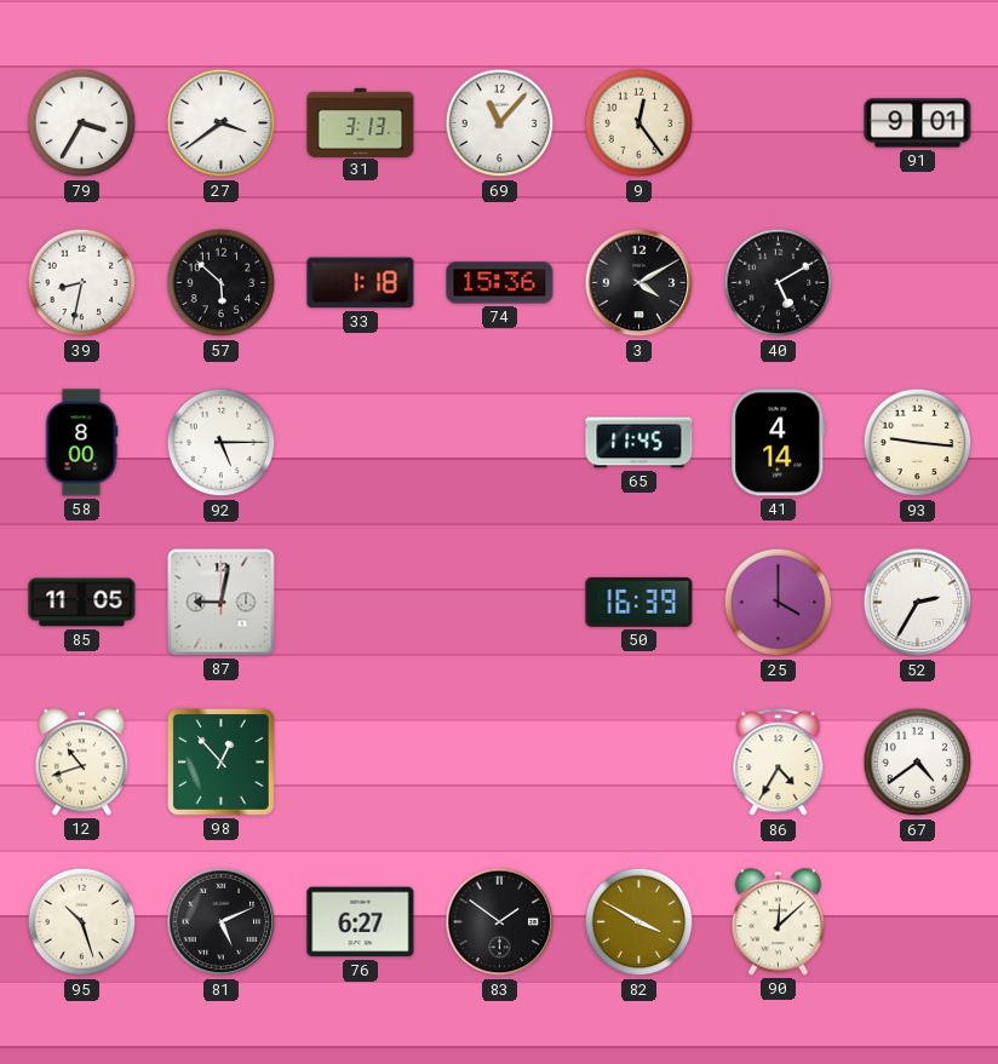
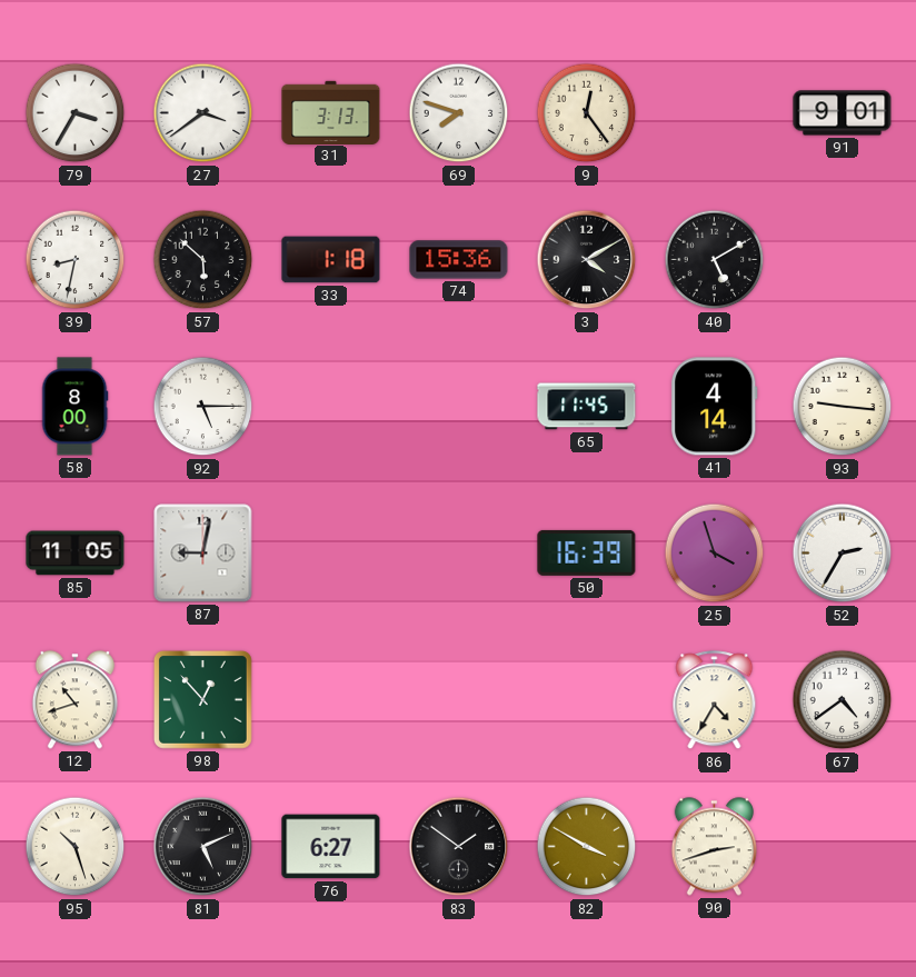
69: 11:07 -> 7:48
25: 4:00 -> 3:57
90: 12:08 -> 2:42
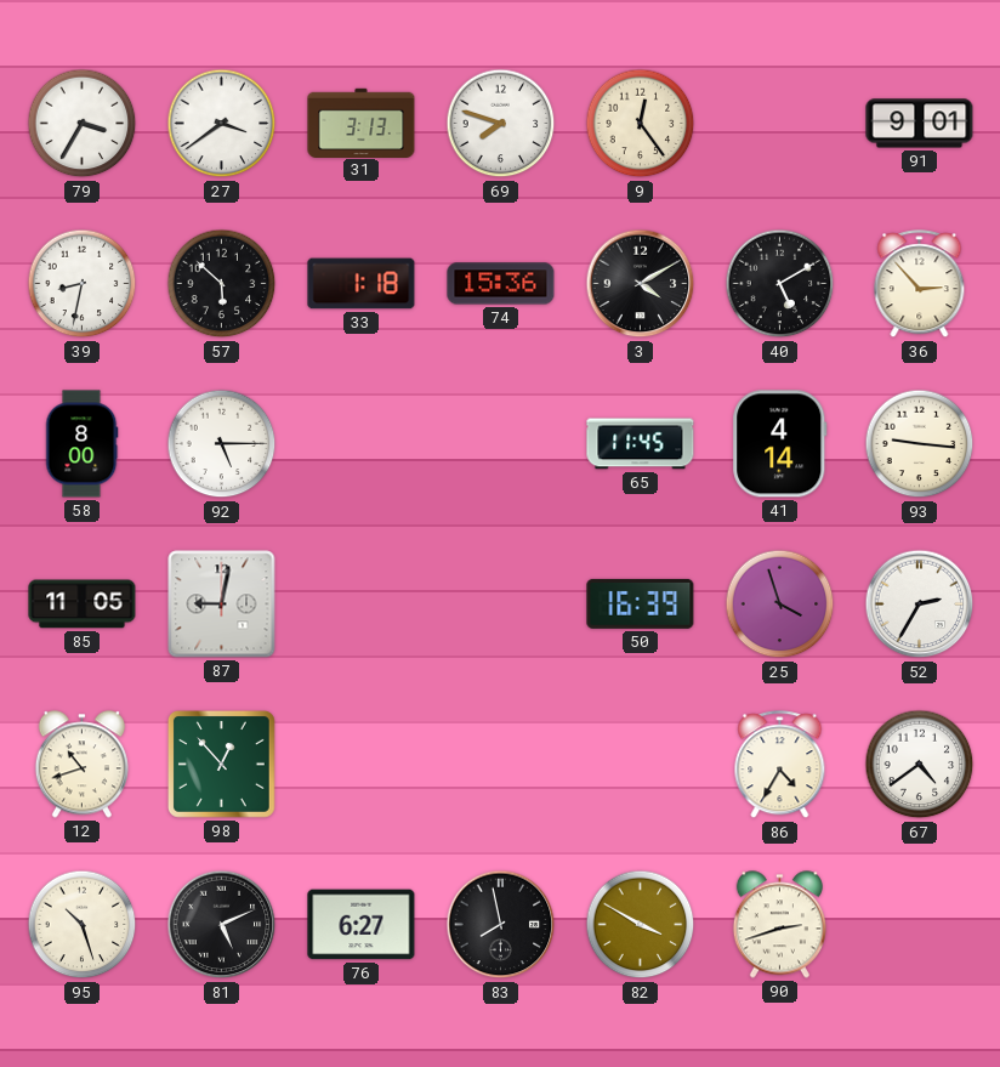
36: none -> 2:53
83: 1:51 -> 7:58
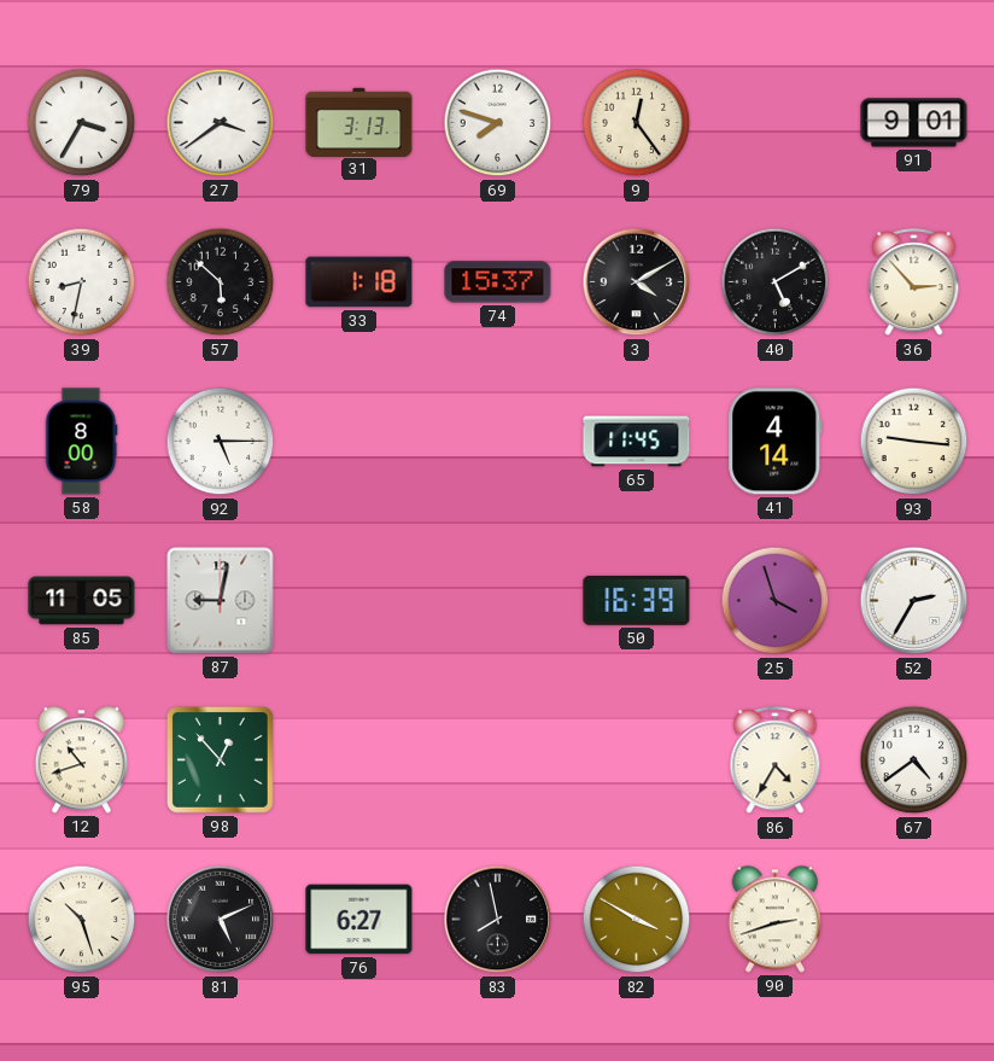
74: 15:36 -> 15:37
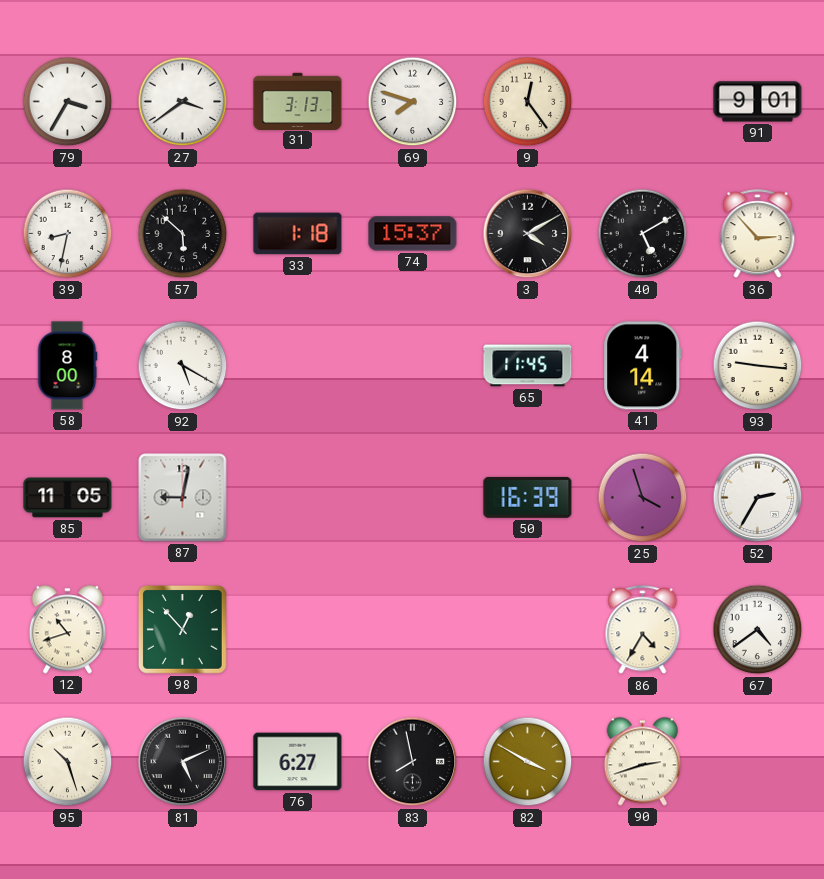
92: 5:15 -> 5:20
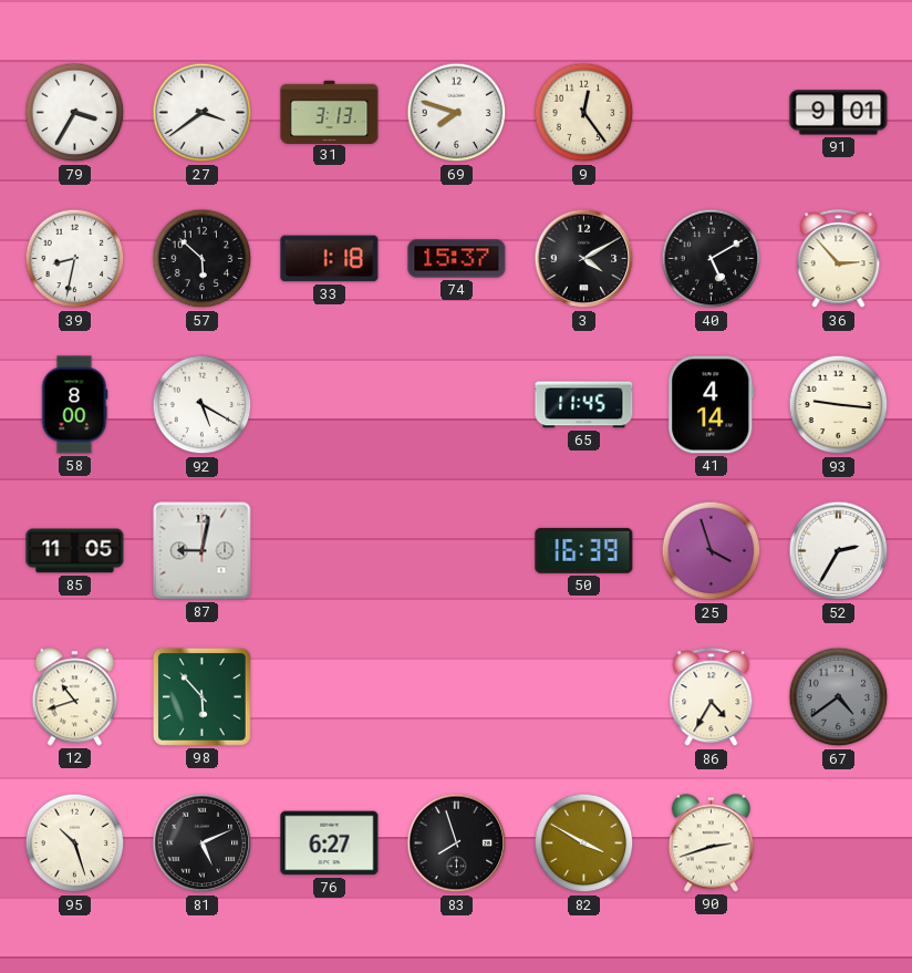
98: 12:53 -> 5:53
67 dial: white -> grey
83: 7:58 -> 7:57
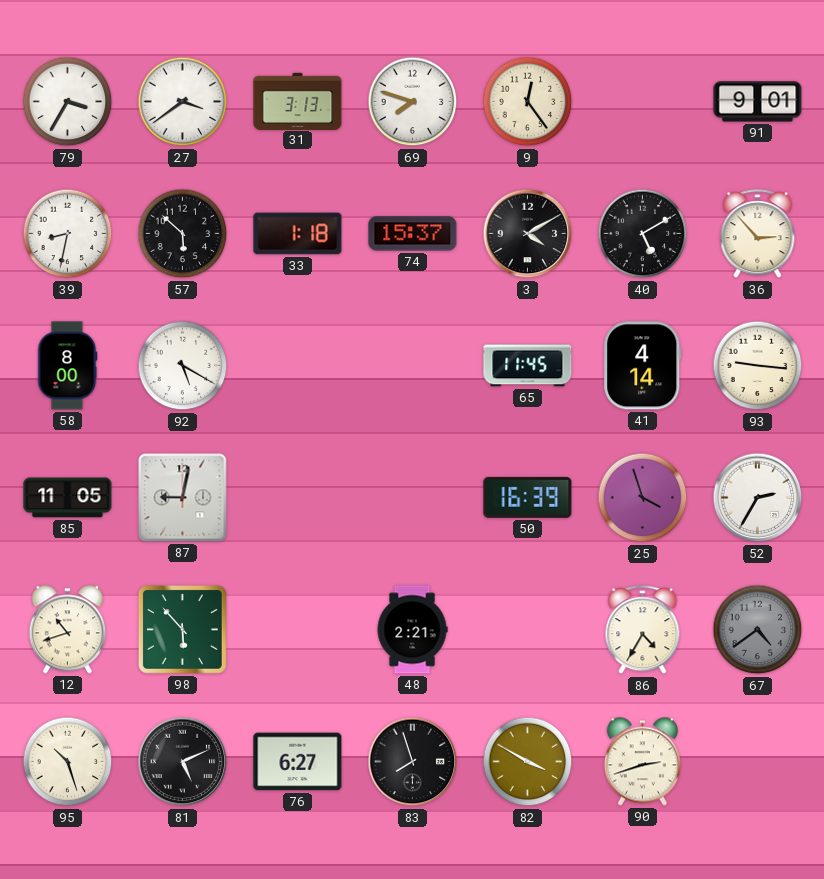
48: none -> 2:21
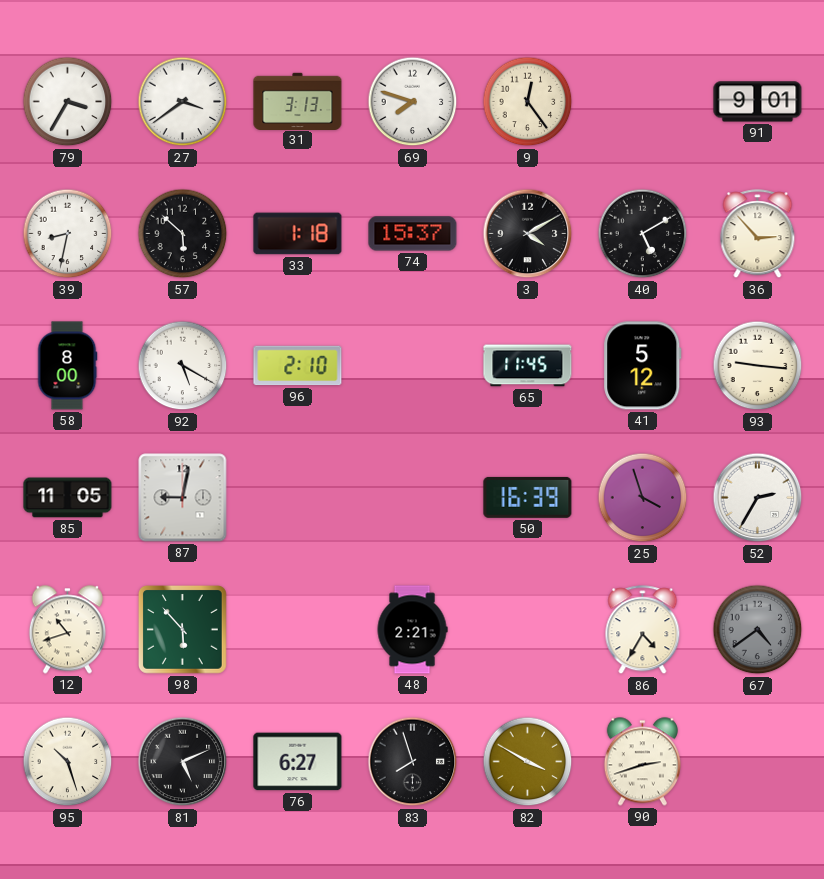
96: none -> 2:10
41: 4:14 -> 5:12
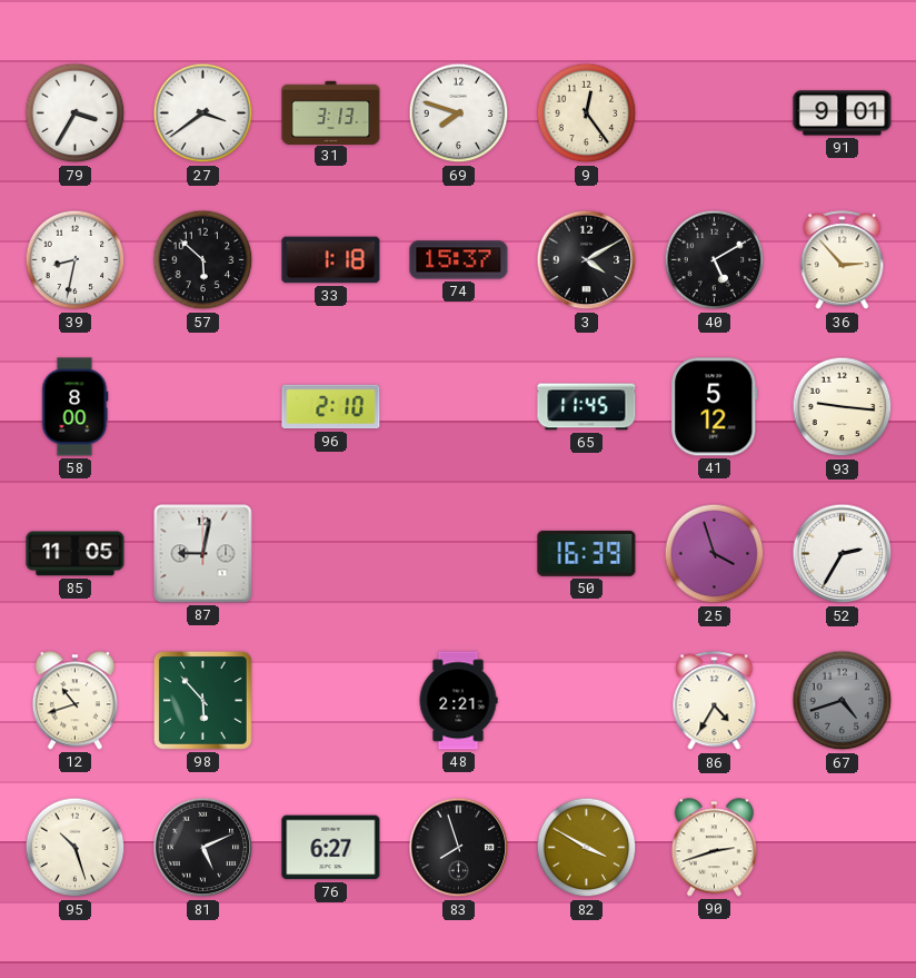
92: 5:20 -> none
67: 4:39 -> 4:42
